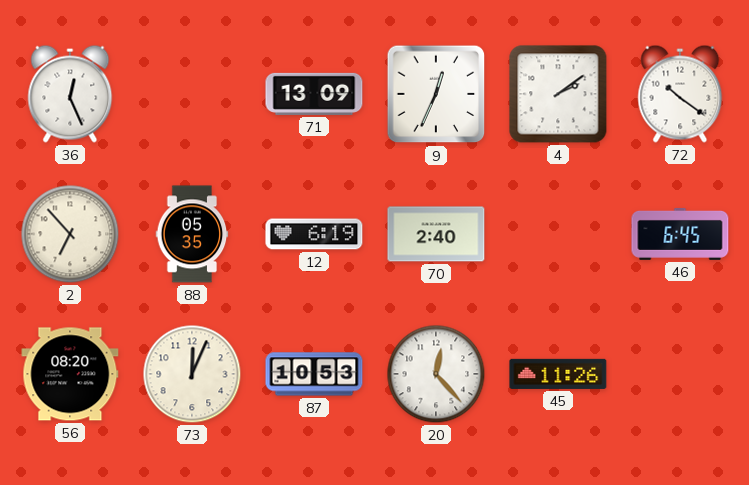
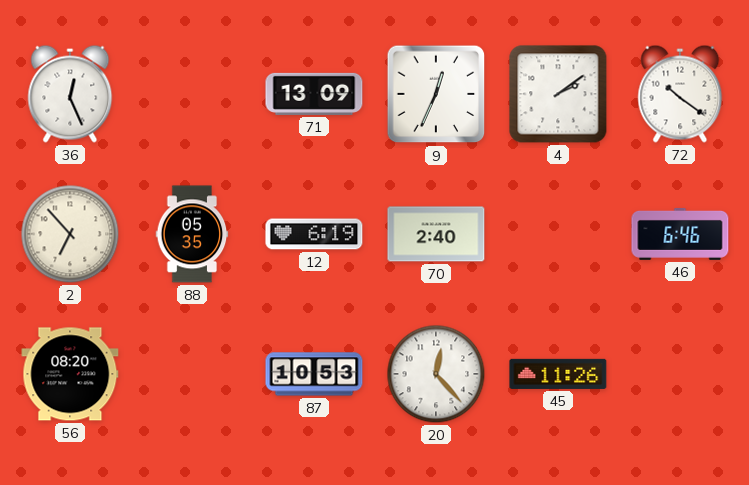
46: 6:45 -> 6:46
73: 12:04 -> none
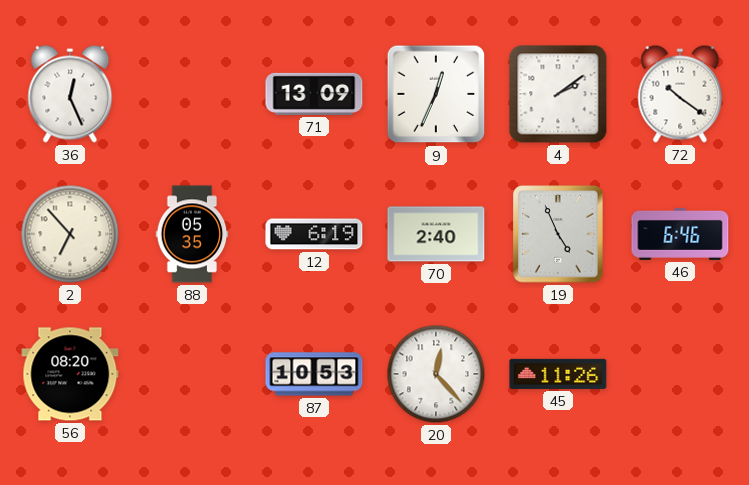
19: none -> 4:56
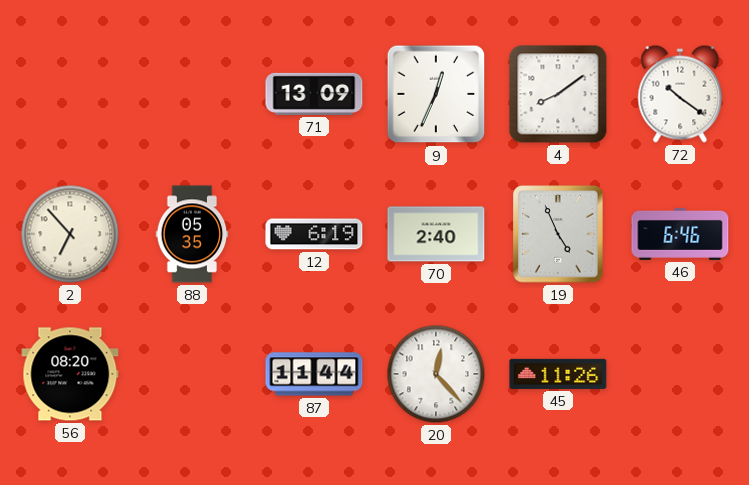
36: 12:26 -> none
4: 2:09 -> 8:09
87: 10:53 -> 11:44
